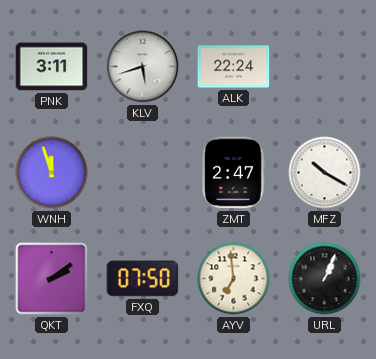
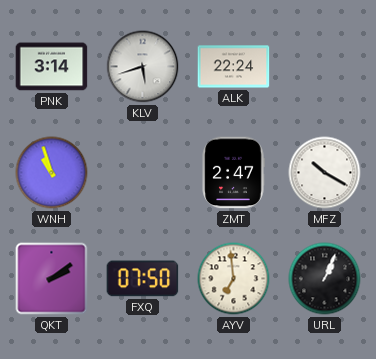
PNK: 3:11 -> 3:14
WNH: 11:57 -> 10:57
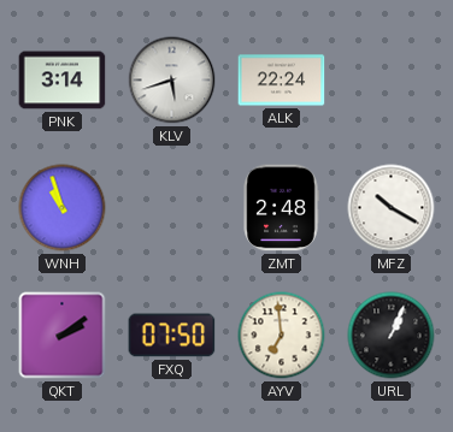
ZMT: 2:47 -> 2:48
